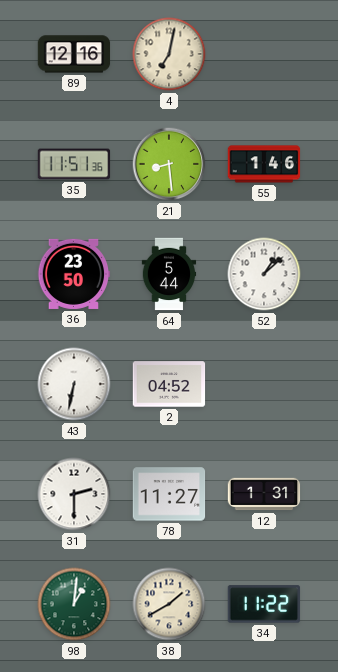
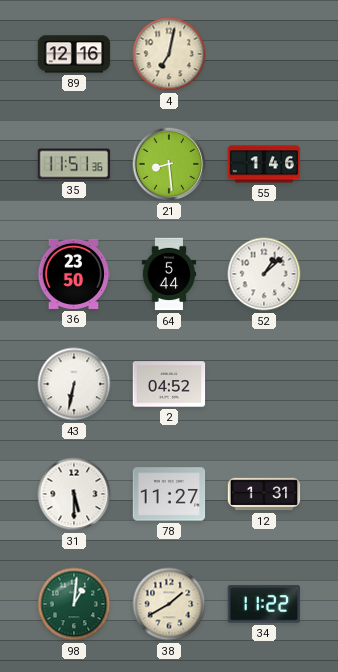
31: 2:30 -> 5:30
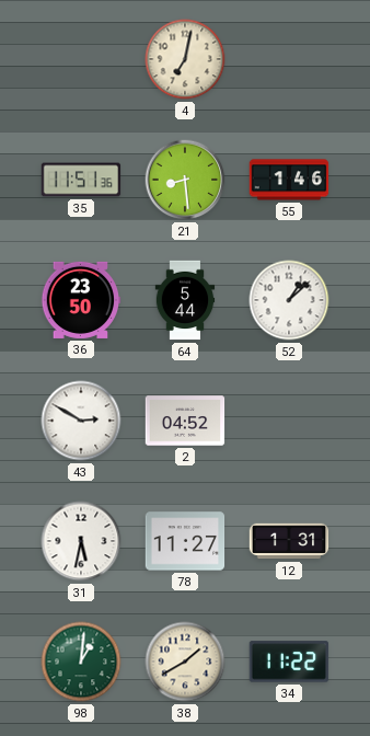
89: 12:16 -> none
43: 6:32 -> 2:50
31: 5:30 -> 5:32
